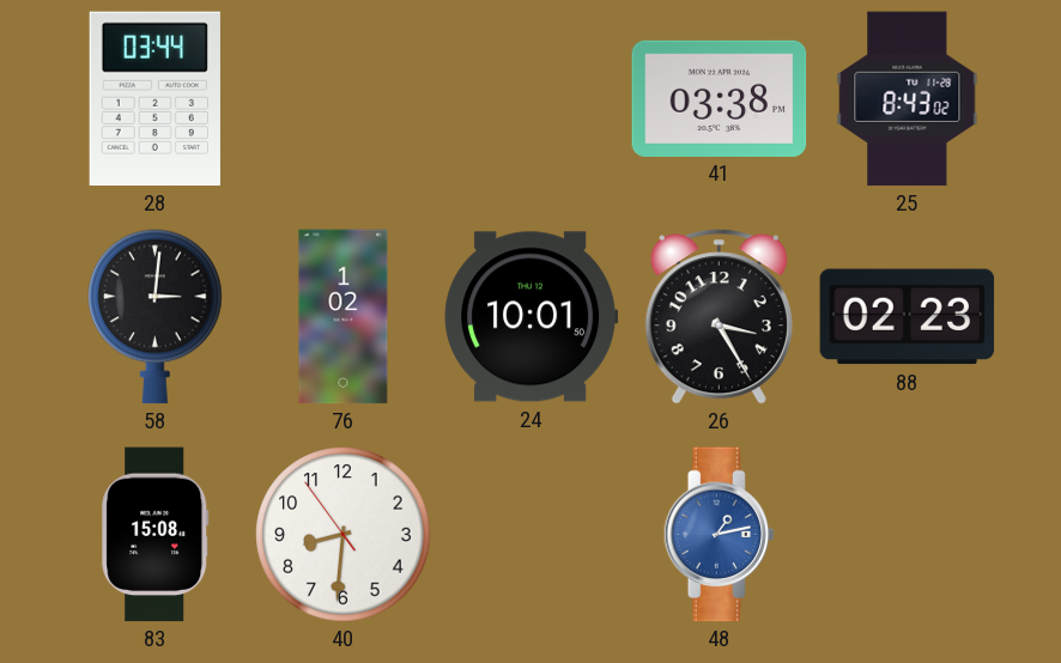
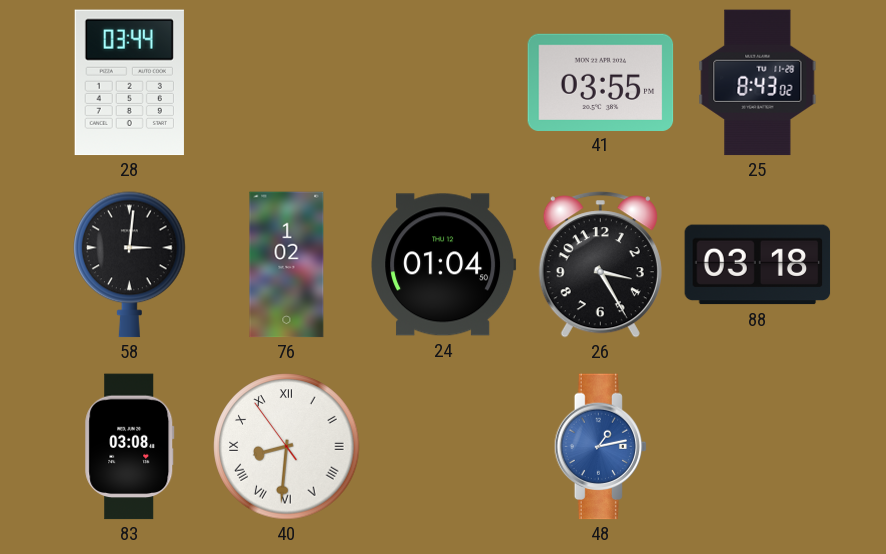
41: 03:38 -> 03:55
24: 10:01 -> 01:04
88: 02:23 -> 03:18
83: 15:08 -> 03:08
40 numerals: Arabic -> Roman
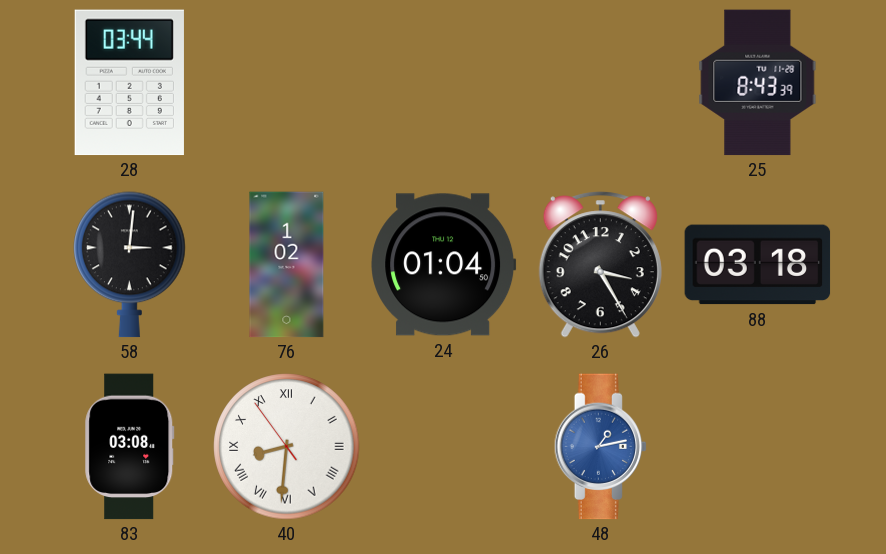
41: 03:55 -> none
25: 8:43:02 -> 8:43:39
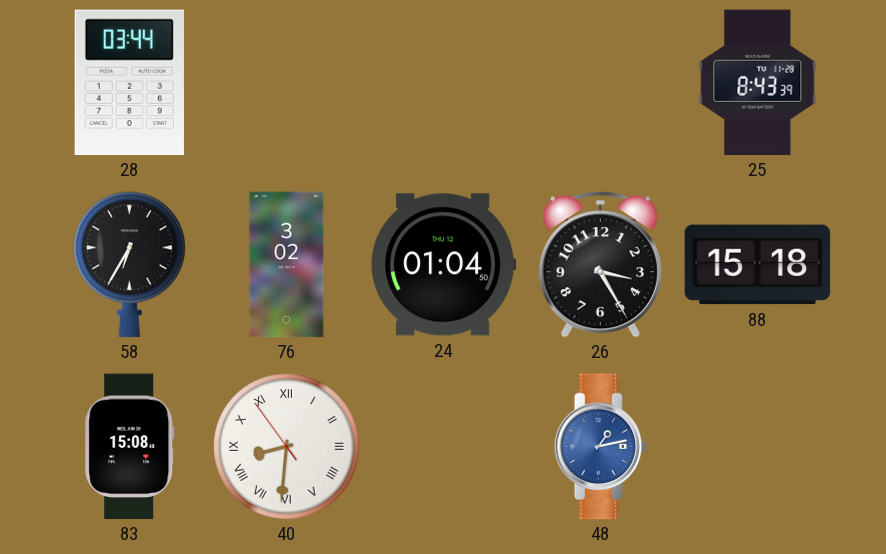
58: 3:01 -> 6:35
76: 1:02 -> 3:02
88: 03:18 -> 15:18
83: 03:08 -> 15:08
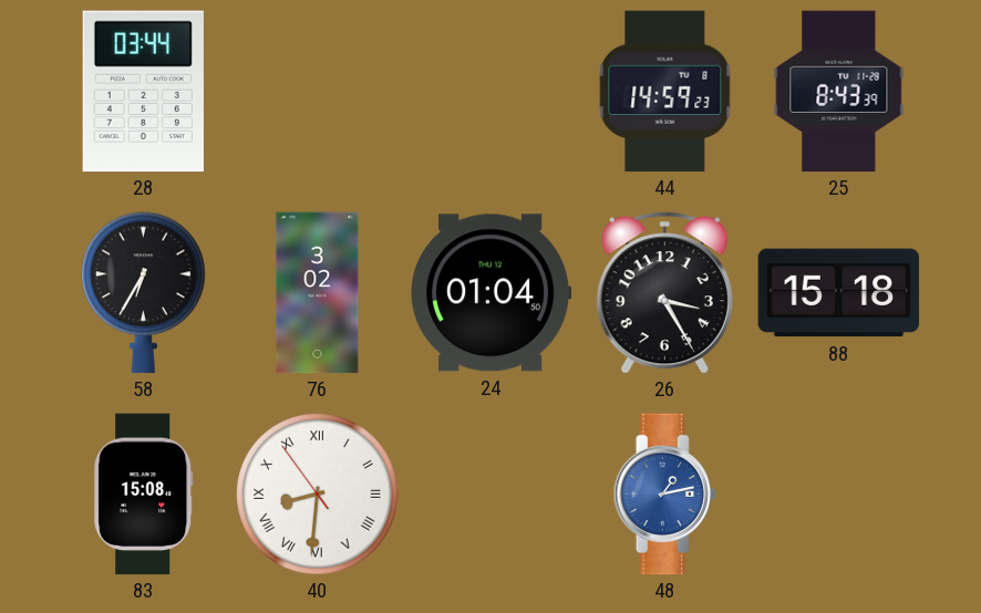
44: none -> 14:59
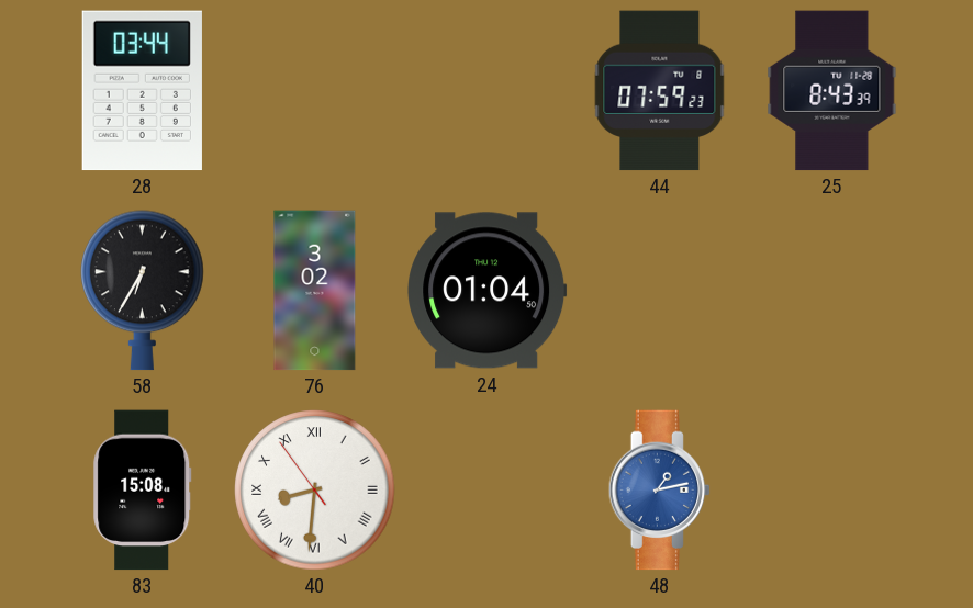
44: 14:59 -> 07:59
26: 3:25 -> none
88: 15:18 -> none
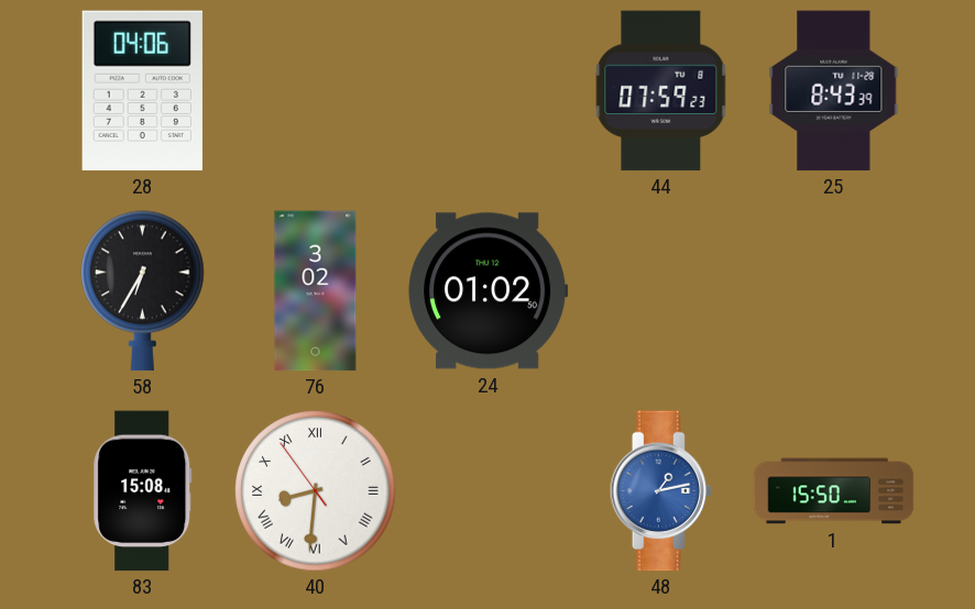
28: 03:44 -> 04:06
24: 01:04 -> 01:02
1: none -> 15:50
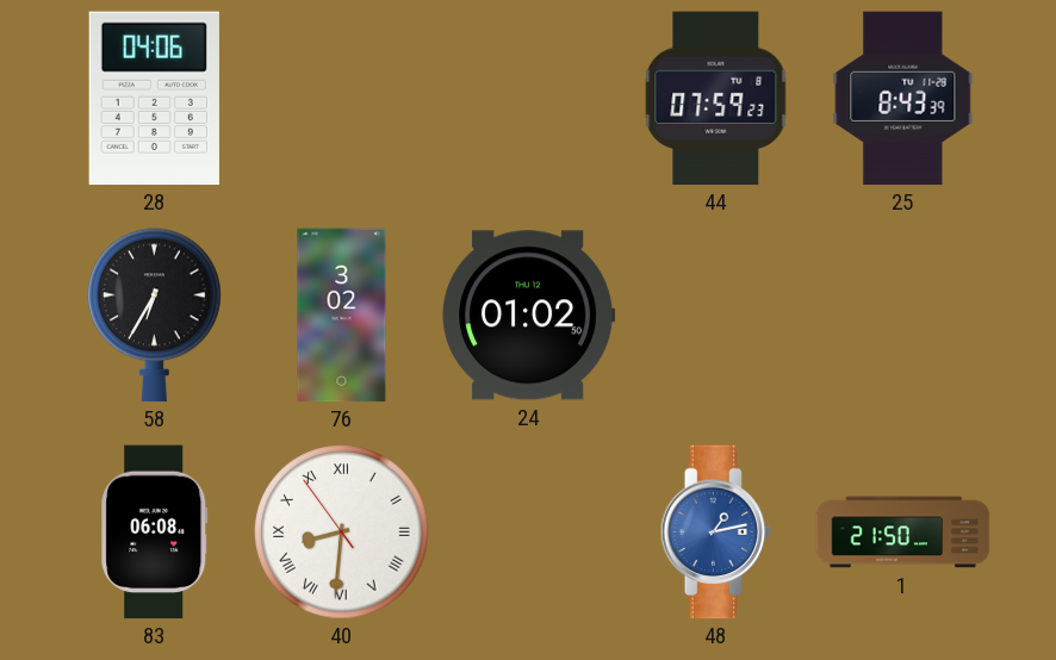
83: 15:08 -> 06:08
1: 15:50 -> 21:50
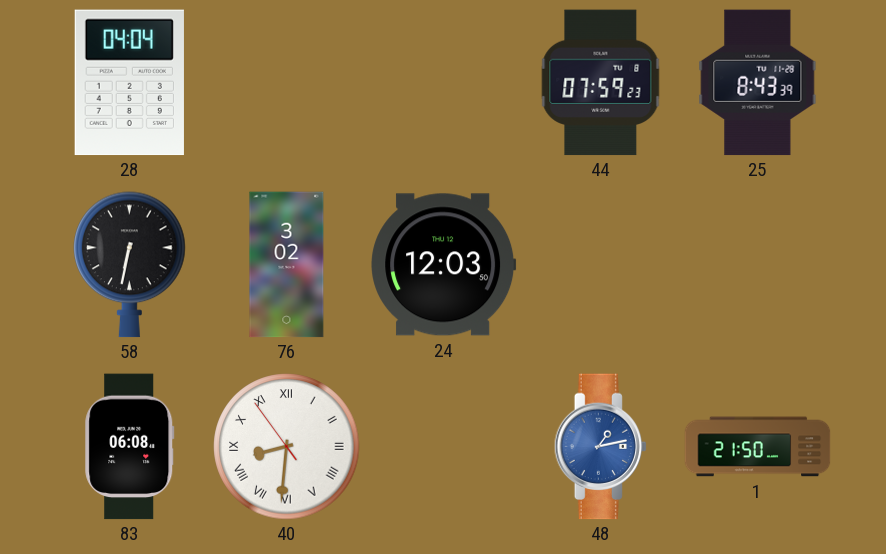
28: 04:06 -> 04:04
58: 6:35 -> 6:32
24: 01:02 -> 12:03
